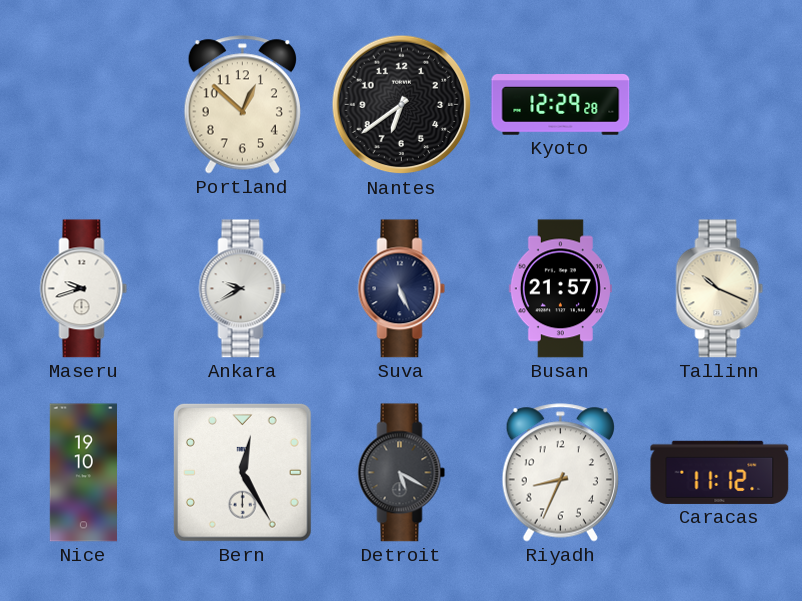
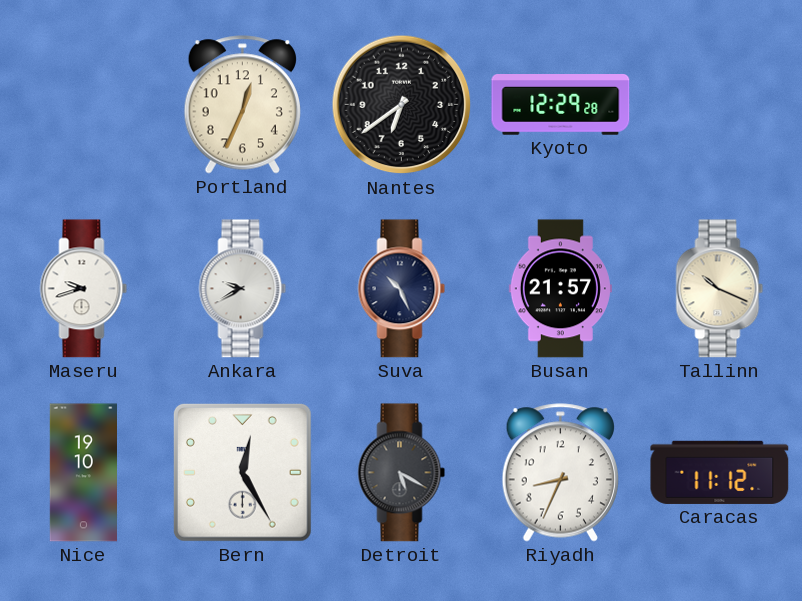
Portland: 12:52 -> 12:34
Suva: 5:26 -> 10:26
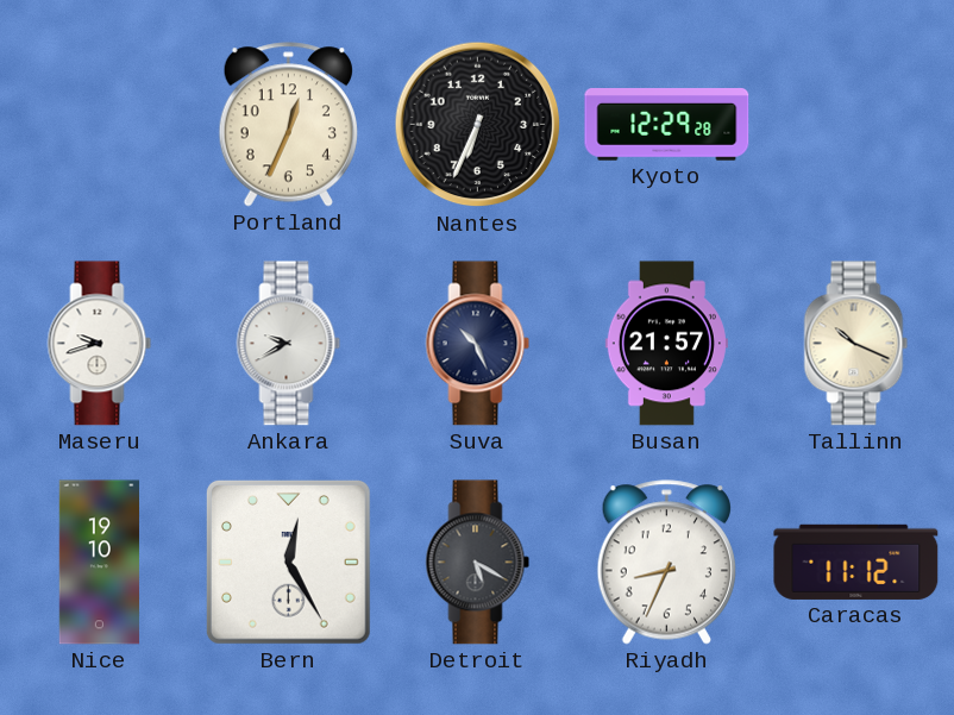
Nantes: 6:39 -> 6:34
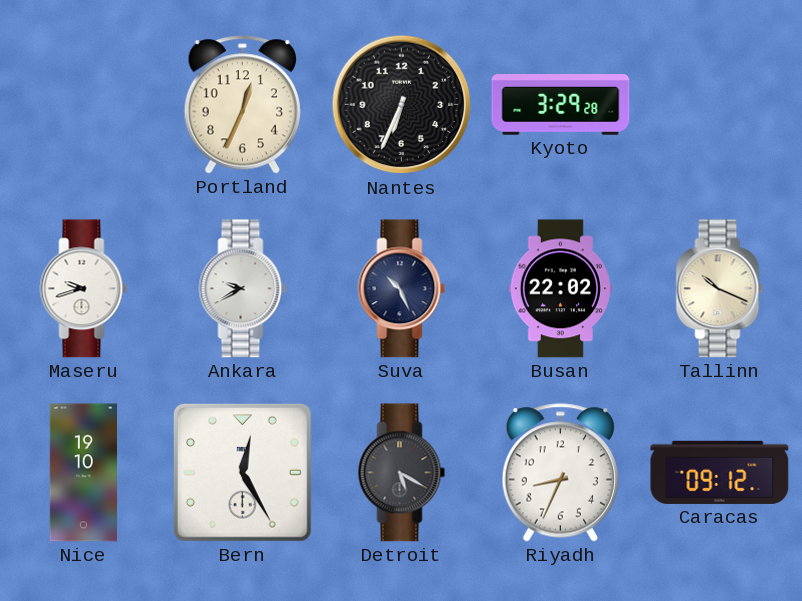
Kyoto: 12:29 -> 3:29
Busan: 21:57 -> 22:02
Caracas: 11:12 -> 09:12
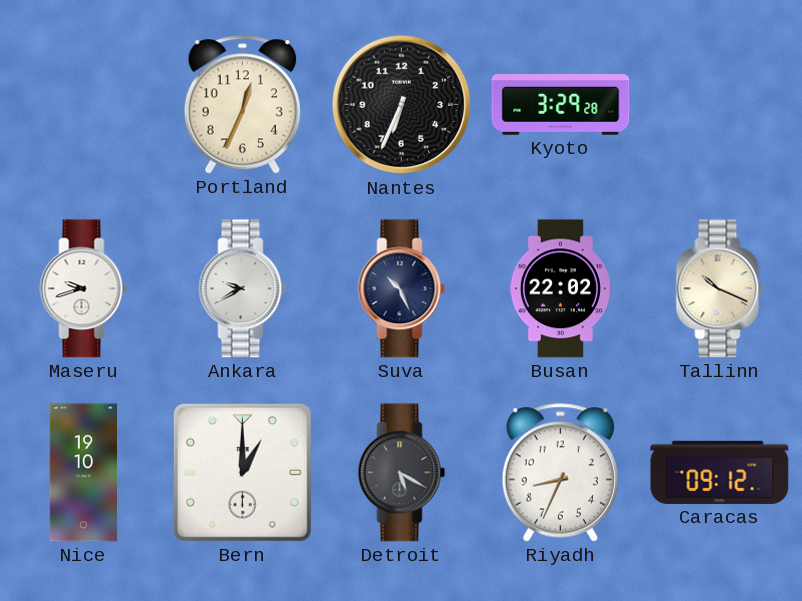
Bern: 12:25 -> 1:00
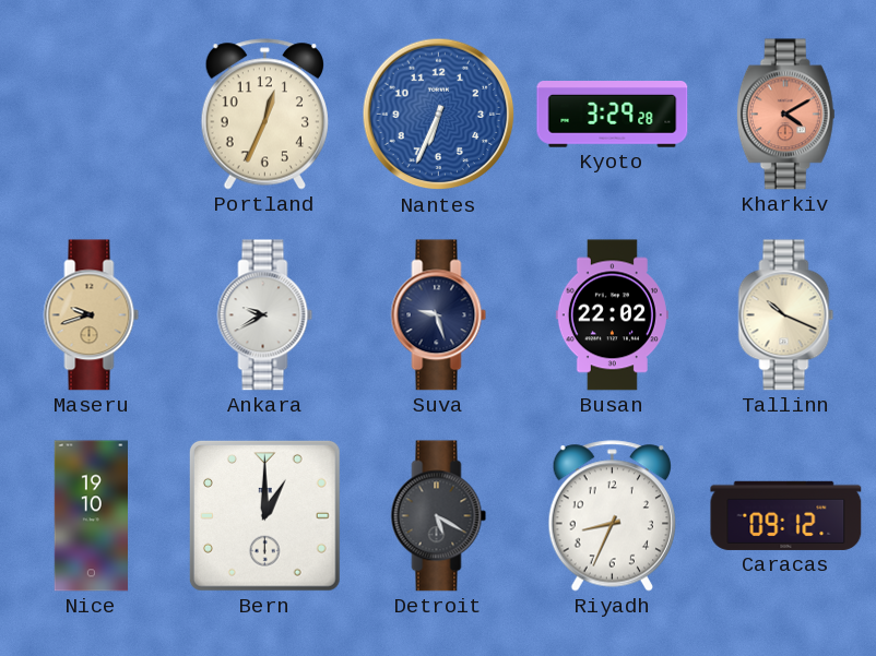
Nantes dial: black -> blue
Kharkiv: none -> 4:10
Maseru dial: white -> champagne
Suva: 10:26 -> 9:27
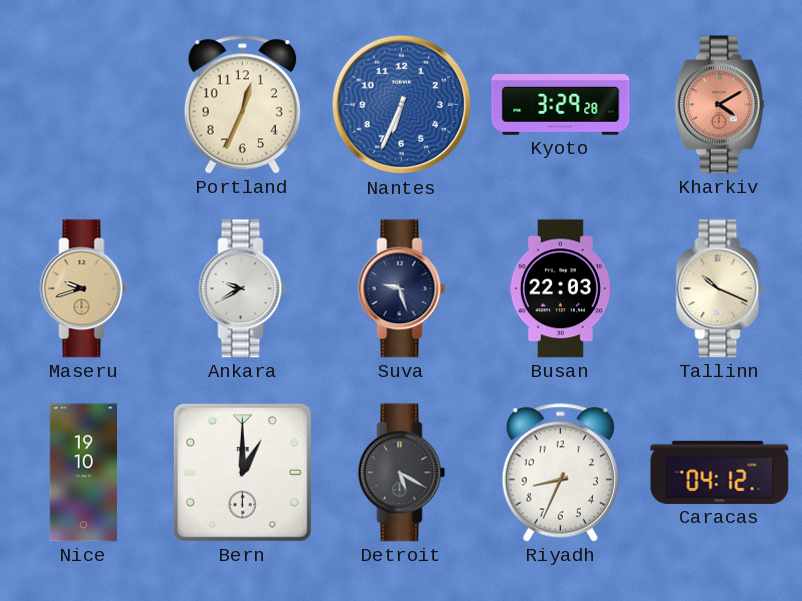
Busan: 22:02 -> 22:03
Caracas: 09:12 -> 04:12
